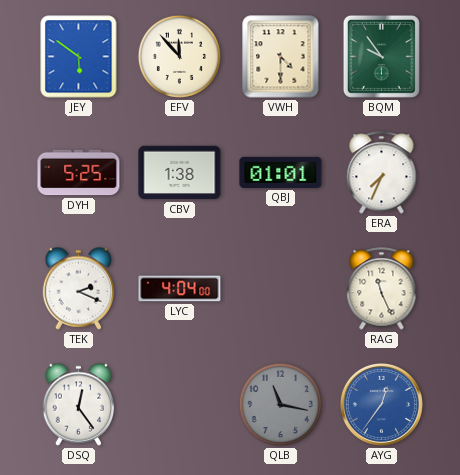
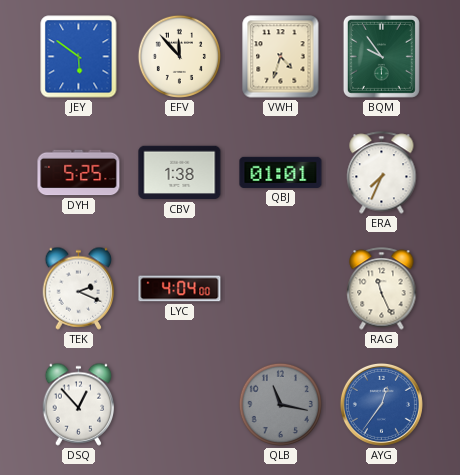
VWH: 4:30 -> 4:33
DSQ: 12:24 -> 12:53
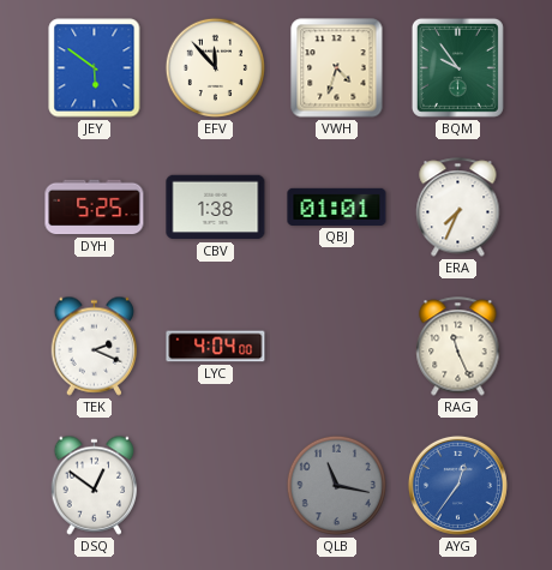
DSQ: 12:53 -> 12:51
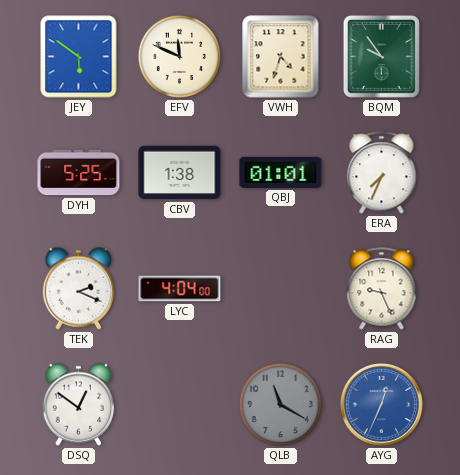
EFV: 11:53 -> 11:49
RAG: 11:26 -> 9:26
QLB: 11:17 -> 11:20
AYG: 12:36 -> 12:34
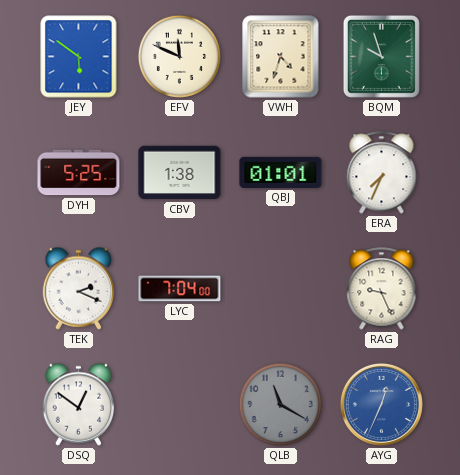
BQM: 9:54 -> 9:57
LYC: 4:04 -> 7:04
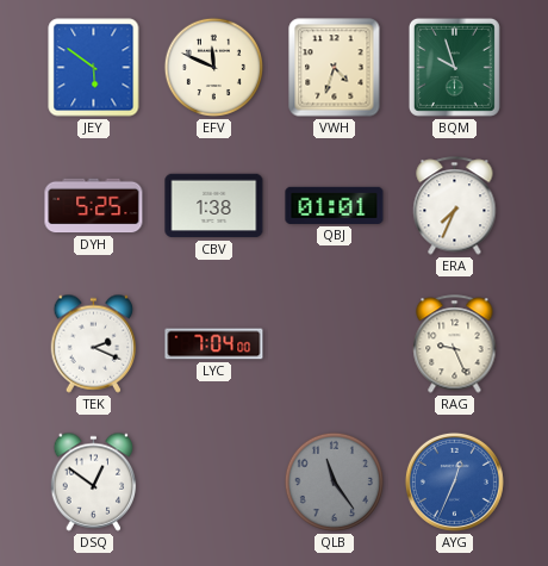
QLB: 11:20 -> 11:24
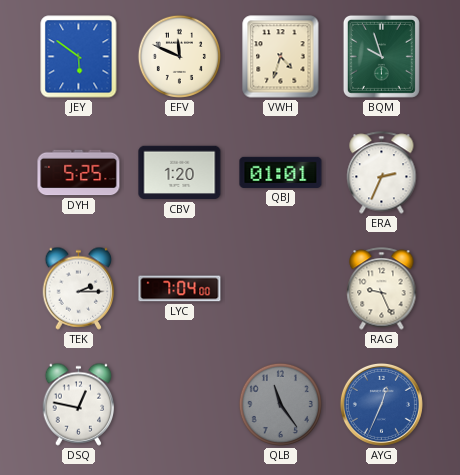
CBV: 1:38 -> 1:20
ERA: 7:34 -> 2:34
TEK: 2:19 -> 2:15
DSQ: 12:51 -> 12:47
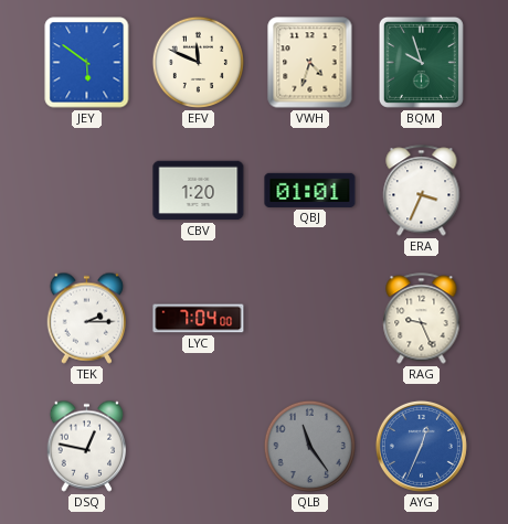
DYH: 5:25 -> none
ERA: 2:34 -> 3:34
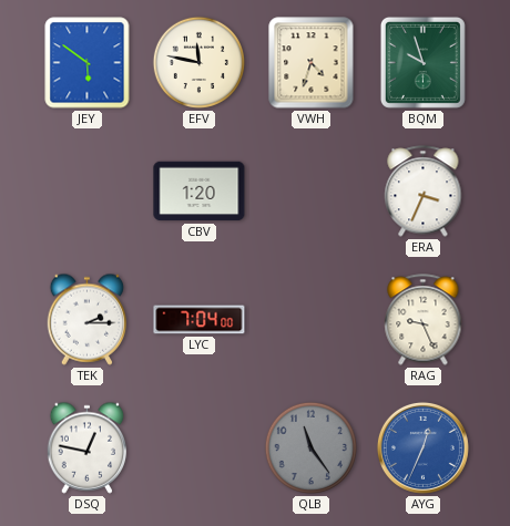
EFV: 11:49 -> 11:47
QBJ: 01:01 -> none
